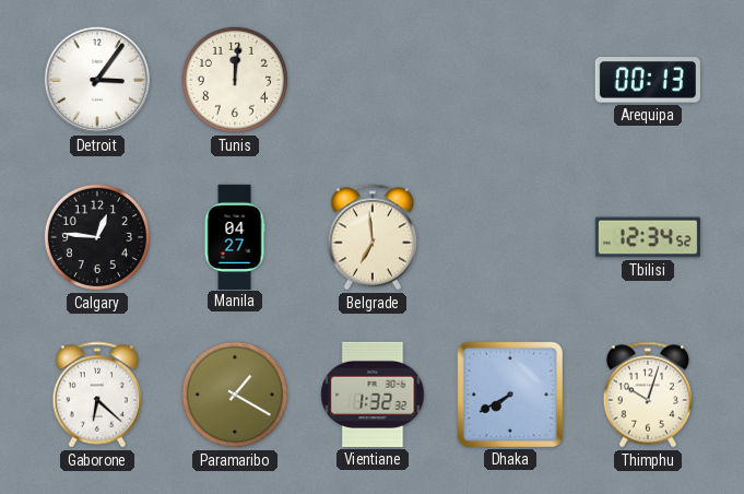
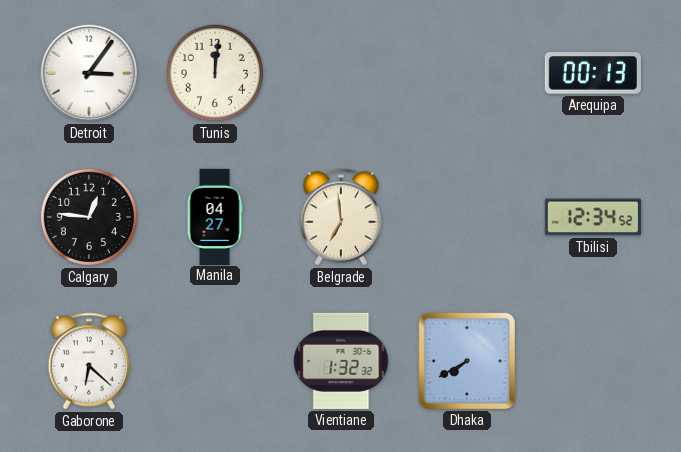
Paramaribo: 1:20 -> none
Thimphu: 10:03 -> none
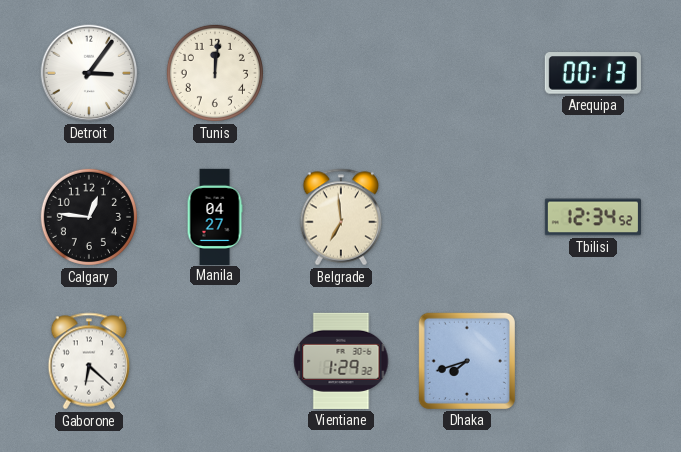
Vientiane: 1:32 -> 1:29
Dhaka: 7:40 -> 7:42
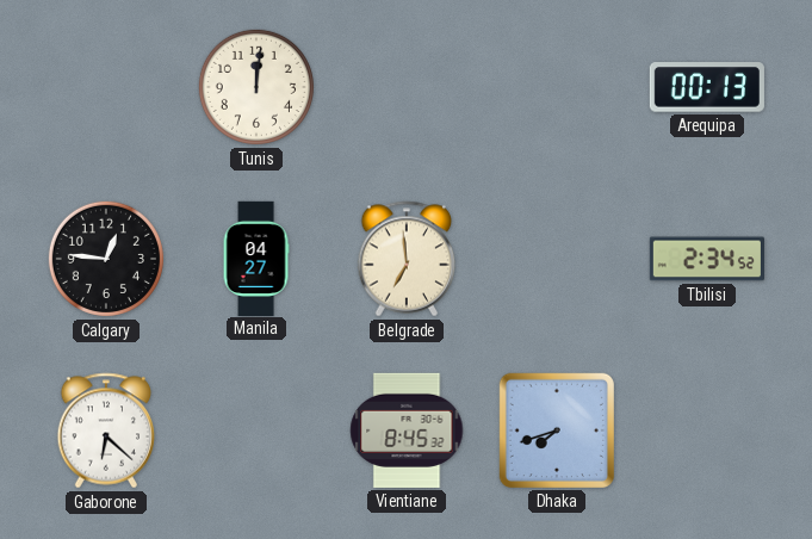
Detroit: 3:06 -> none
Tbilisi: 12:34 -> 2:34
Vientiane: 1:29 -> 8:45
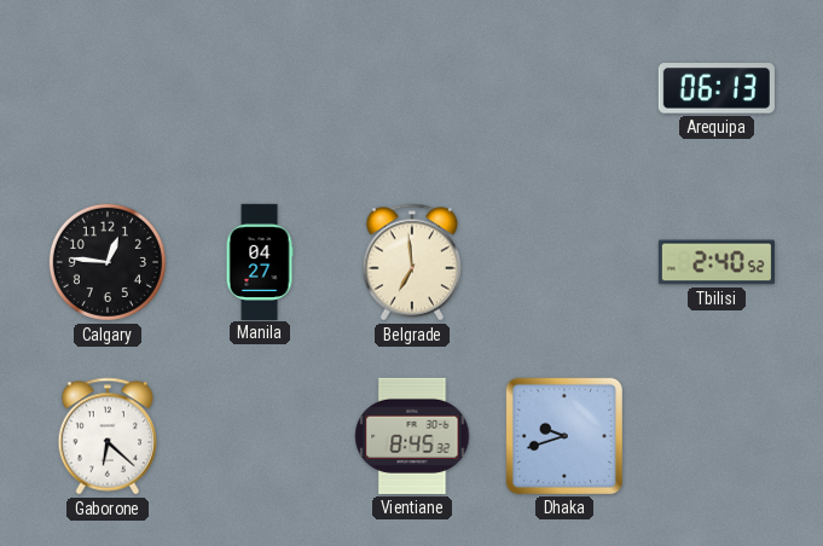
Tunis: 12:01 -> none
Arequipa: 00:13 -> 06:13
Tbilisi: 2:34 -> 2:40
Dhaka: 7:42 -> 9:42
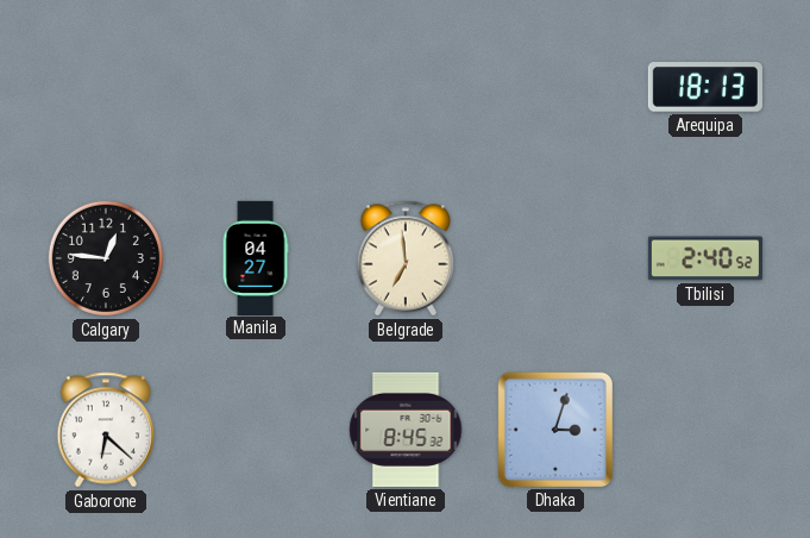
Arequipa: 06:13 -> 18:13
Dhaka: 9:42 -> 3:03
